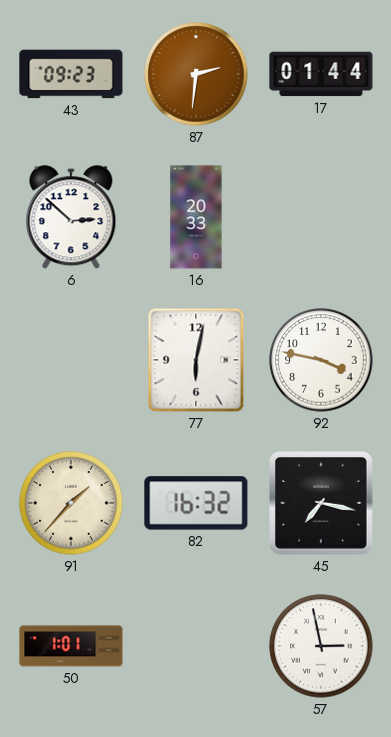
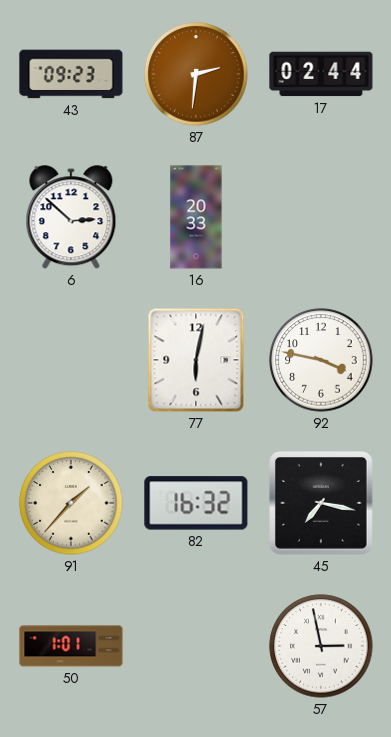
17: 01:44 -> 02:44
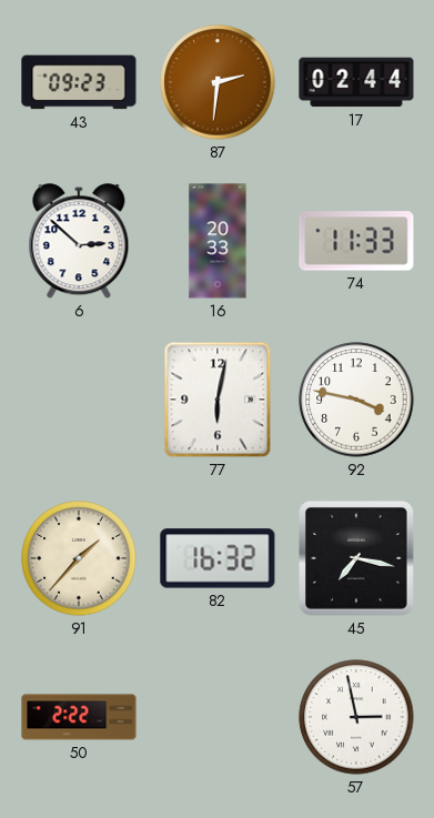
74: none -> 11:33
50: 1:01 -> 2:22
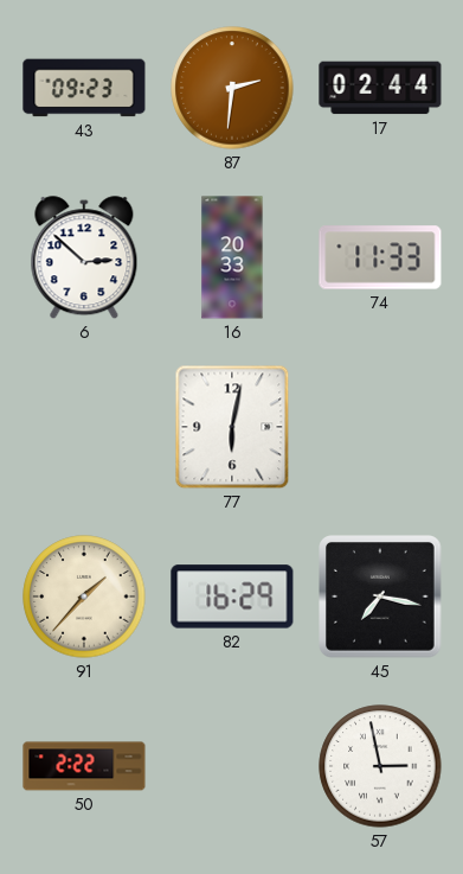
92: 3:47 -> none
82: 16:32 -> 16:29
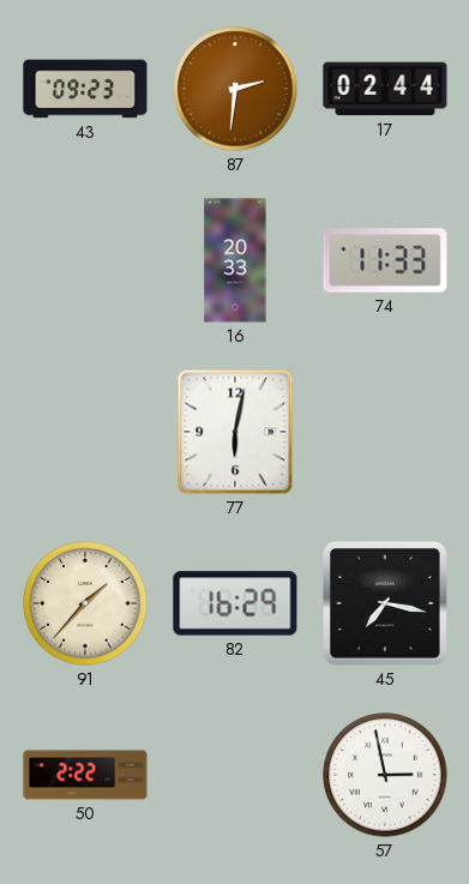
6: 2:52 -> none
